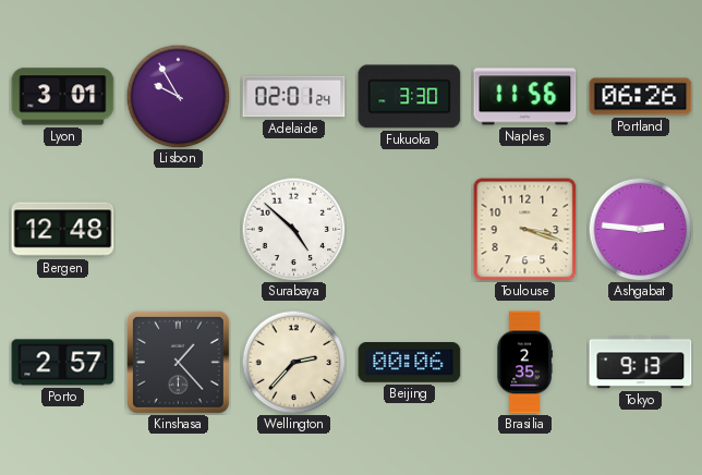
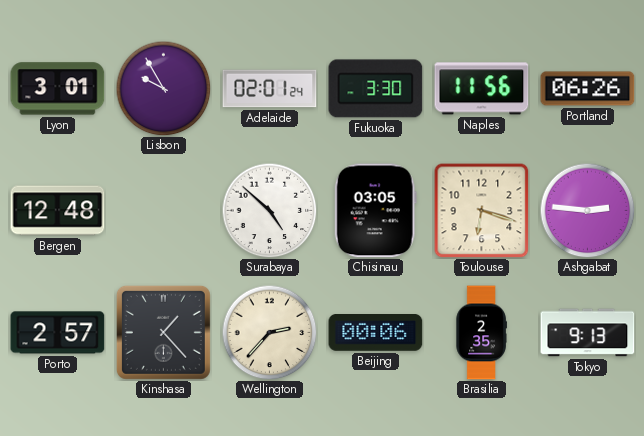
Chisinau: none -> 03:05
Toulouse: 3:18 -> 6:18
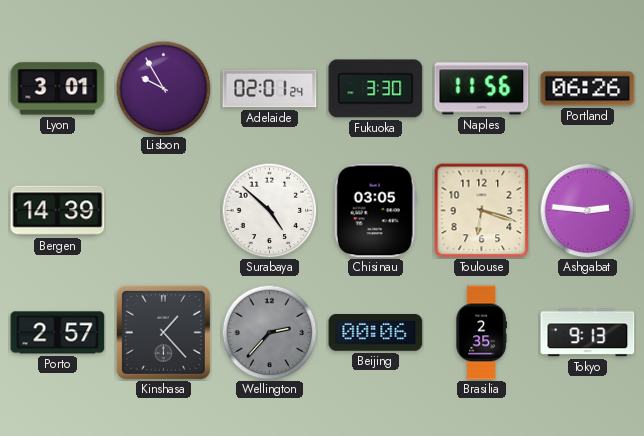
Bergen: 12:48 -> 14:39
Wellington dial: cream -> grey
